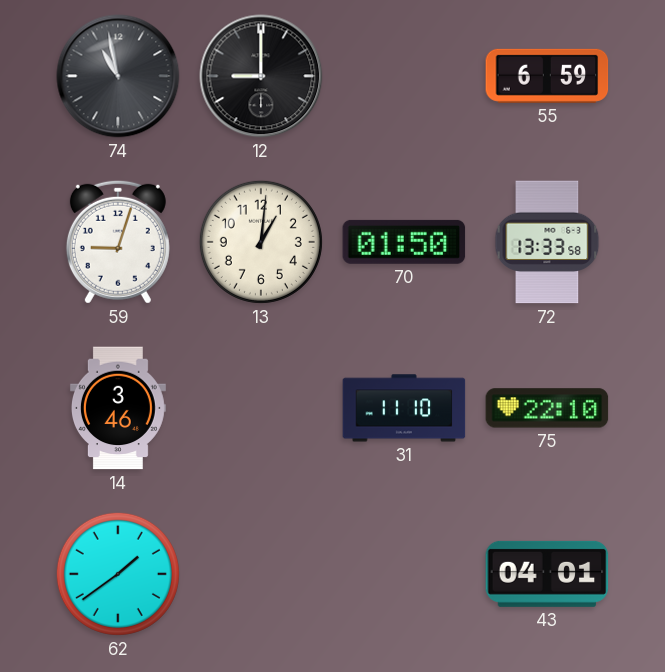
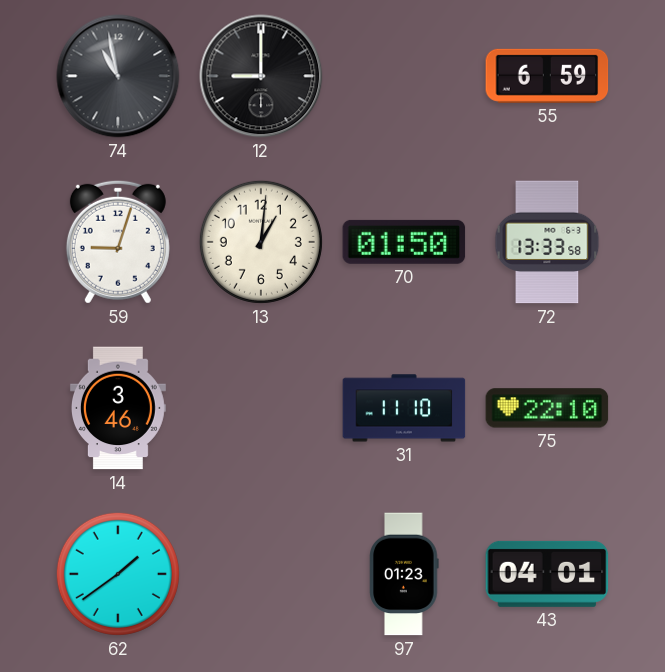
97: none -> 01:23
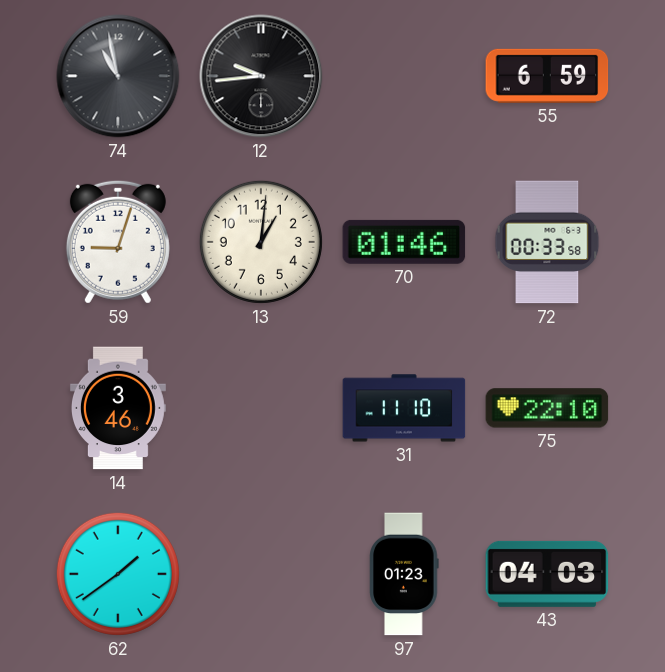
12: 9:00 -> 9:44
70: 01:50 -> 01:46
72: 13:33 -> 00:33
43: 04:01 -> 04:03
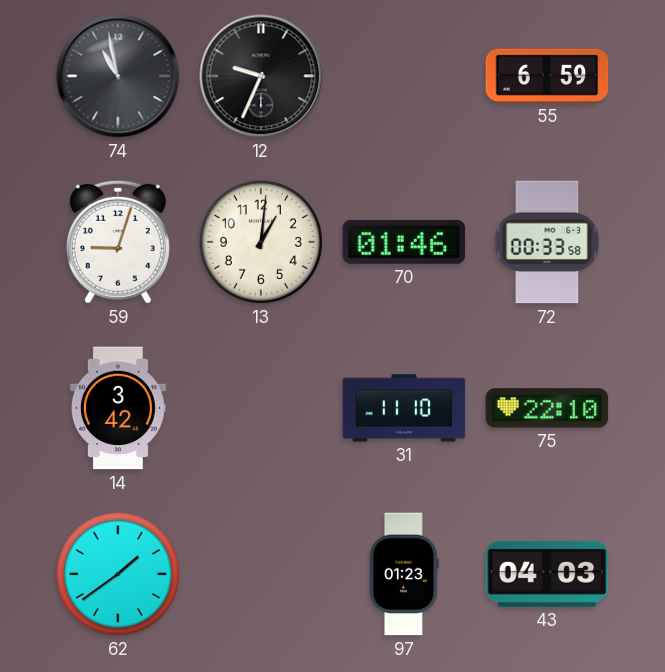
12: 9:44 -> 9:34
14: 3:46 -> 3:42
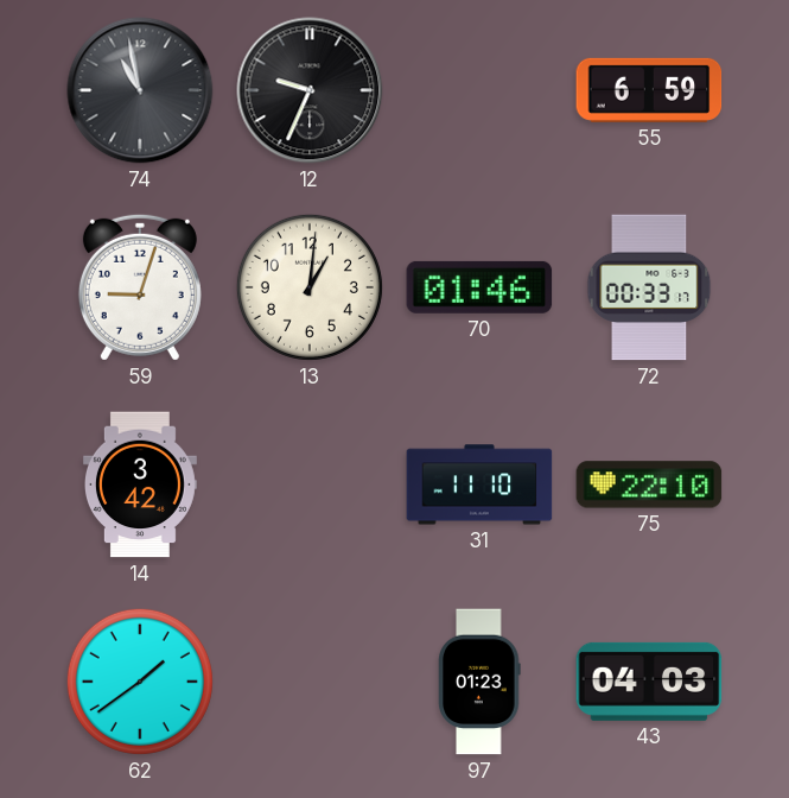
72: 00:33:58 -> 00:33:17
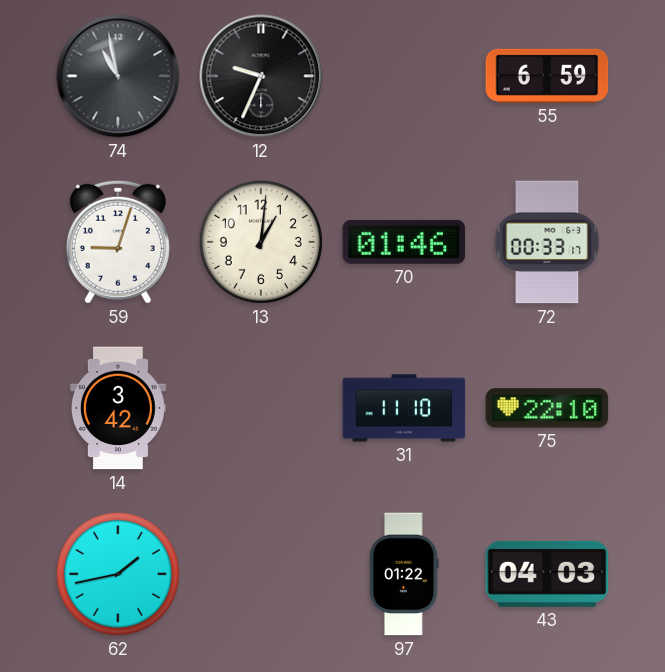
62: 1:39 -> 1:43
97: 01:23 -> 01:22
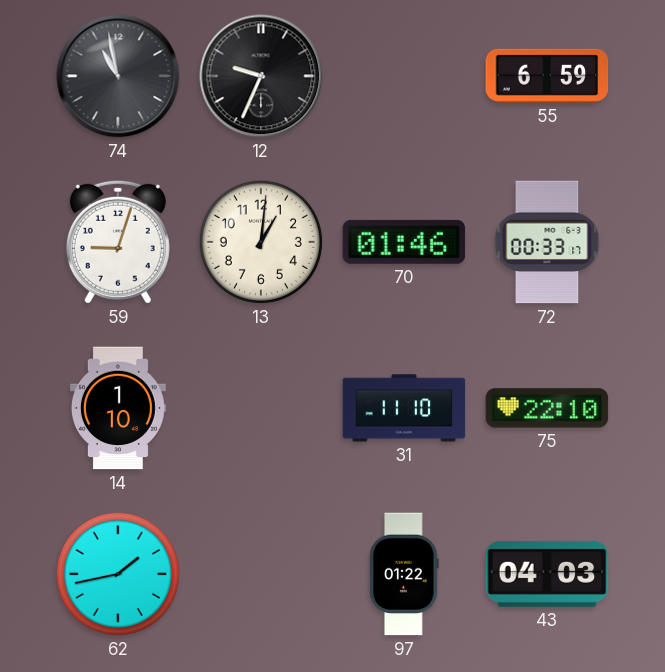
14: 3:42 -> 1:10
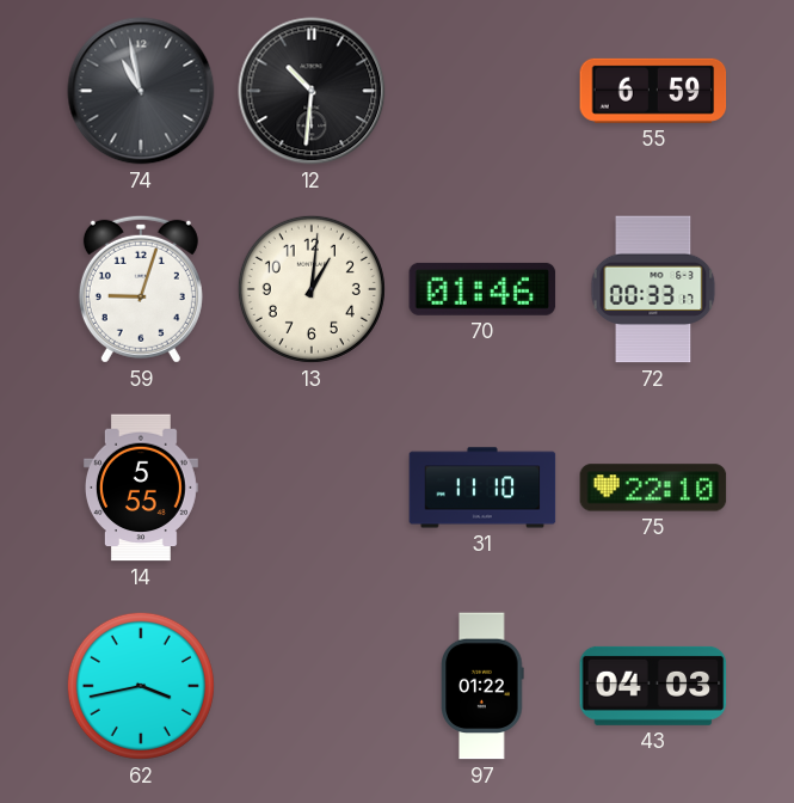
12: 9:34 -> 10:31
14: 1:10 -> 5:55
62: 1:43 -> 3:43
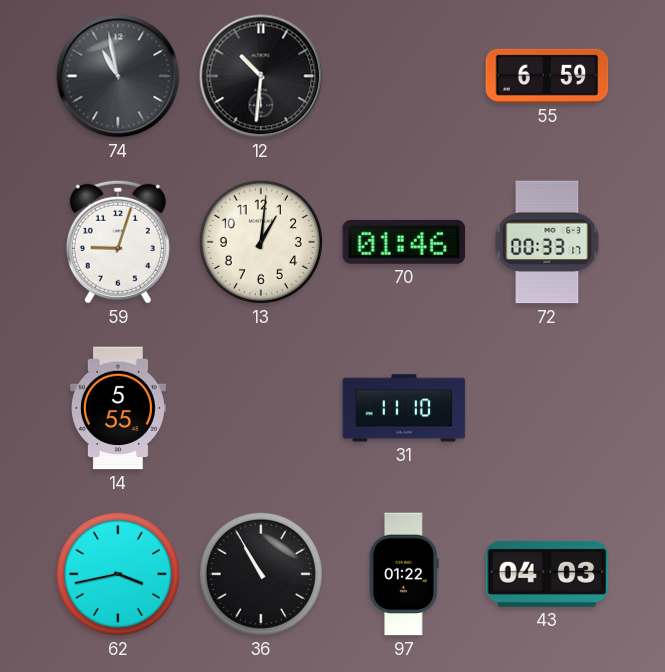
75: 22:10 -> none
36: none -> 10:55
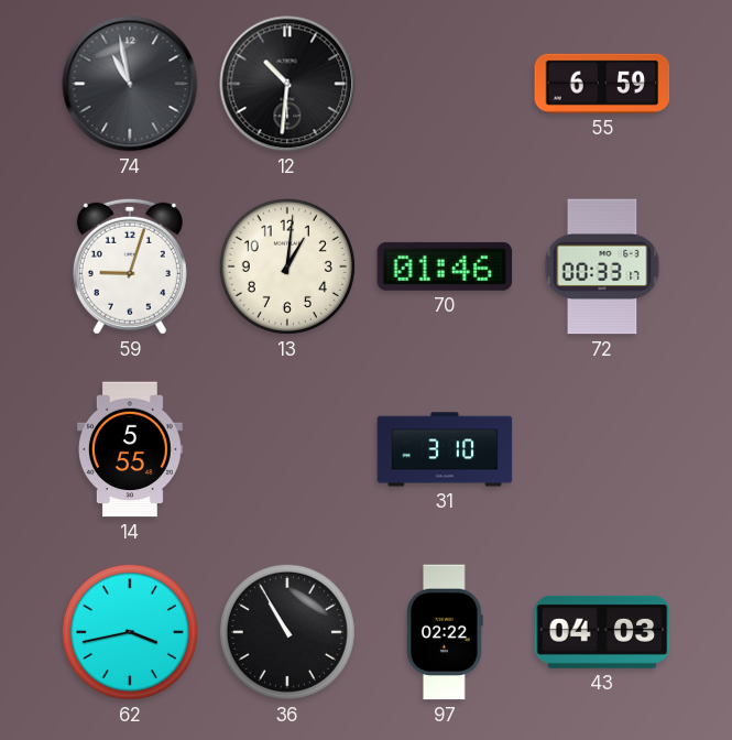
31: 11:10 -> 3:10
97: 01:22 -> 02:22
